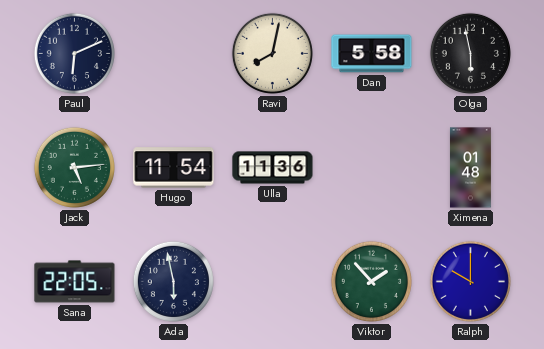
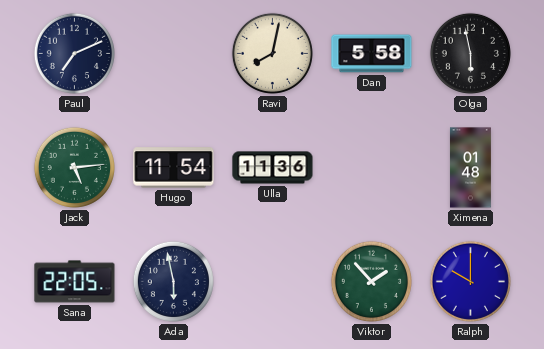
Paul: 6:11 -> 7:11
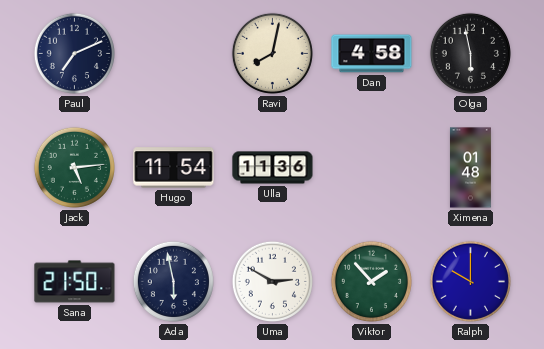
Dan: 5:58 -> 4:58
Sana: 22:05 -> 21:50
Uma: none -> 2:50
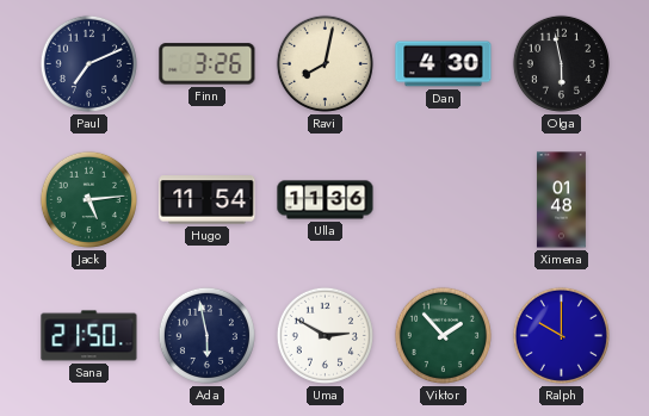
Finn: none -> 3:26
Dan: 4:58 -> 4:30
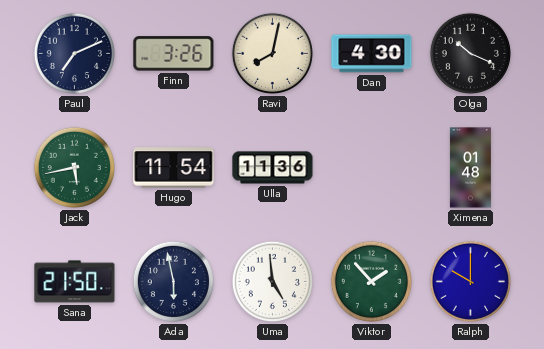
Olga: 5:58 -> 10:19
Jack: 5:14 -> 5:43
Uma: 2:50 -> 4:59
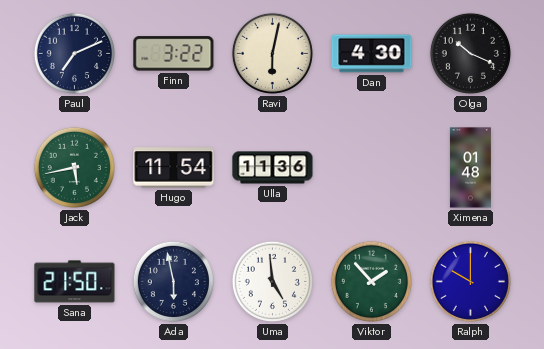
Finn: 3:26 -> 3:22
Ravi: 8:02 -> 6:02
